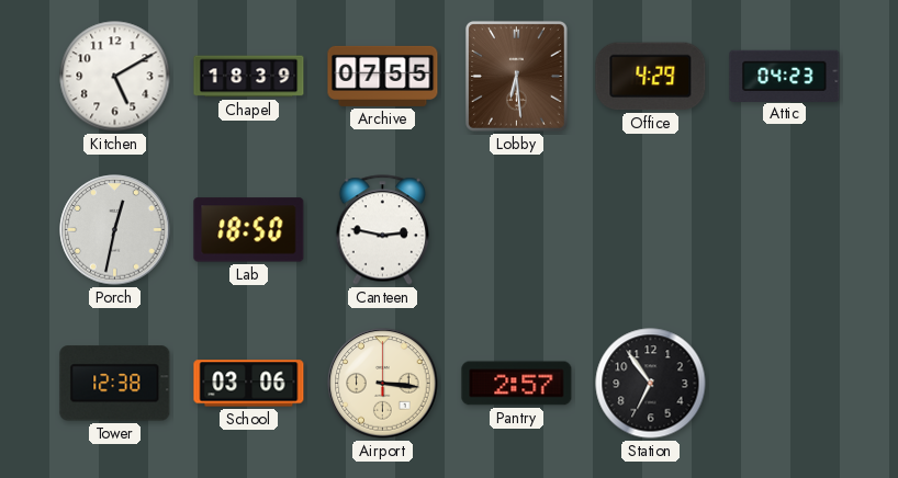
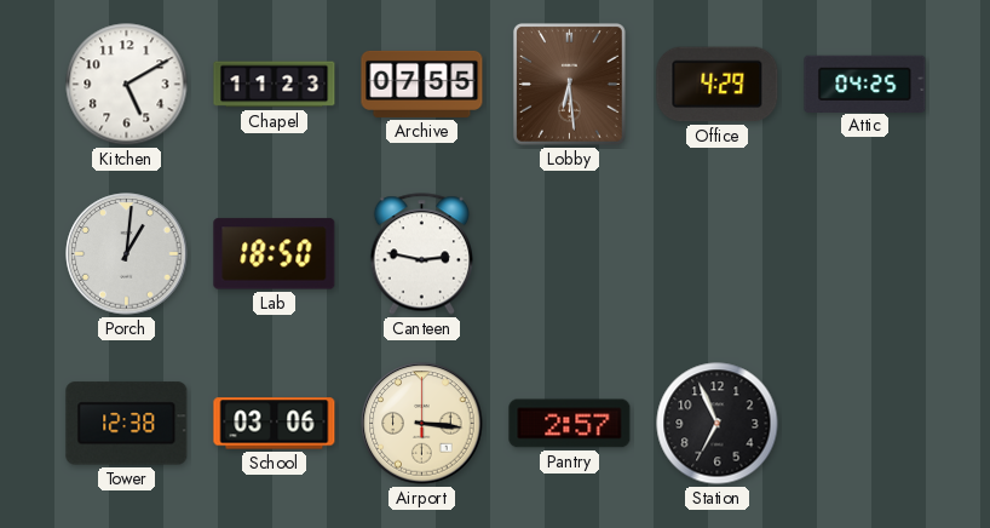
Chapel: 18:39 -> 11:23
Attic: 04:23 -> 04:25
Porch: 12:32 -> 1:01
Station: 6:54 -> 6:56
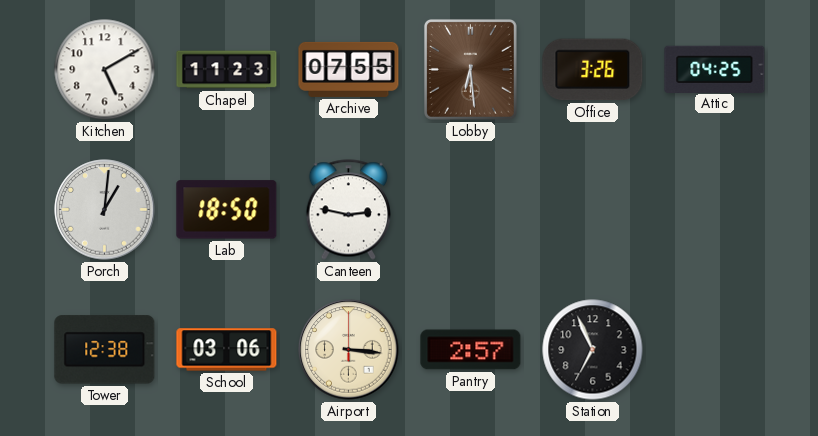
Office: 4:29 -> 3:26
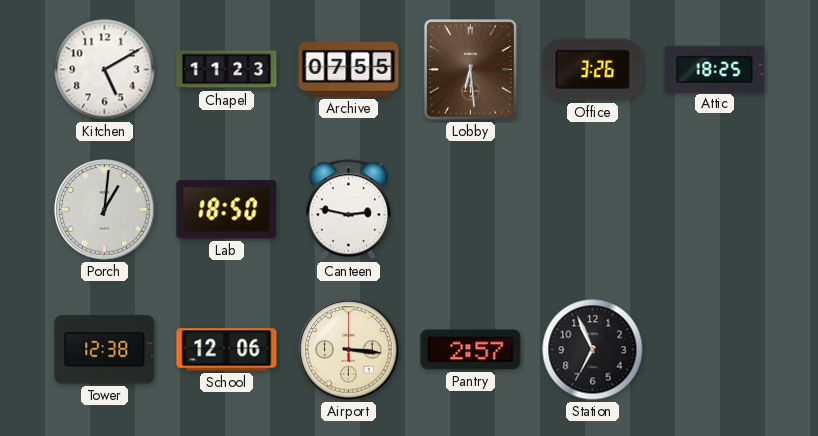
Attic: 04:25 -> 18:25
School: 03:06 -> 12:06
